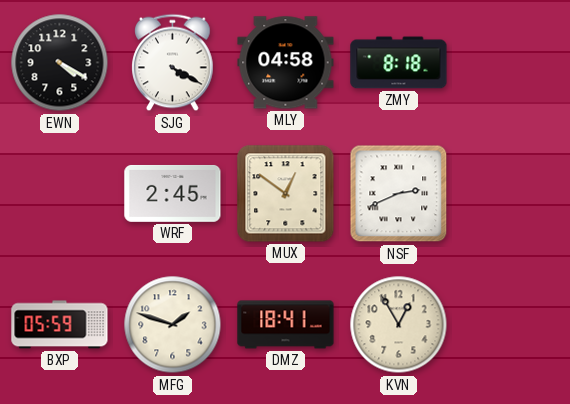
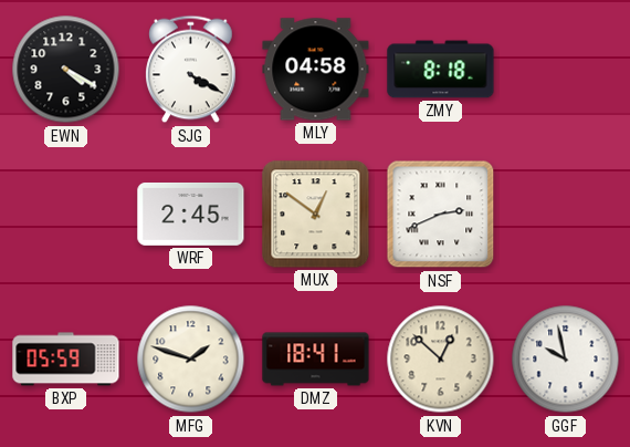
KVN: 12:55 -> 12:52
GGF: none -> 9:58
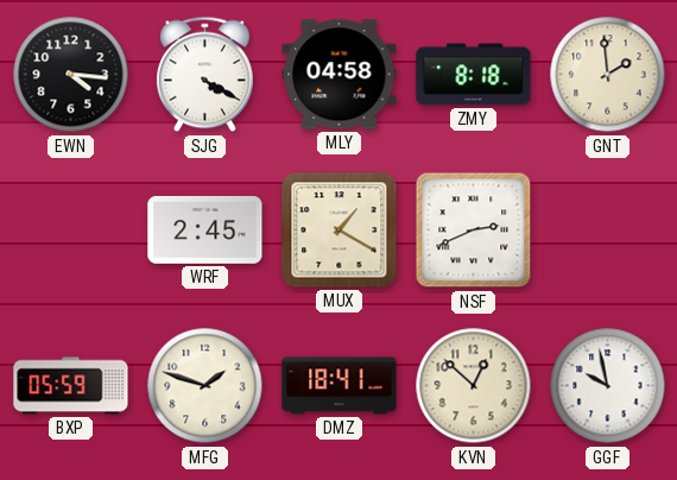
EWN: 4:20 -> 4:16
GNT: none -> 1:59
MUX: 12:51 -> 1:20
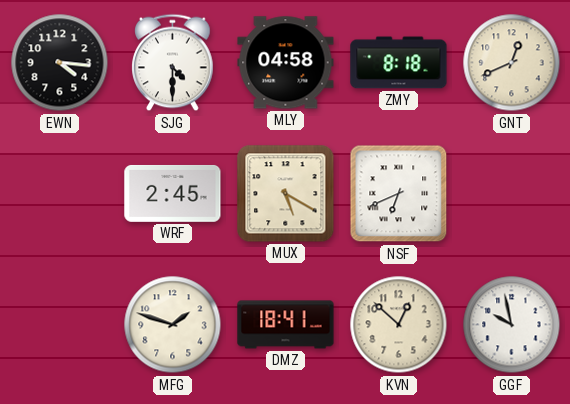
SJG: 4:20 -> 4:30
GNT: 1:59 -> 12:41
MUX: 1:20 -> 5:20
NSF: 2:41 -> 6:41
BXP: 05:59 -> none
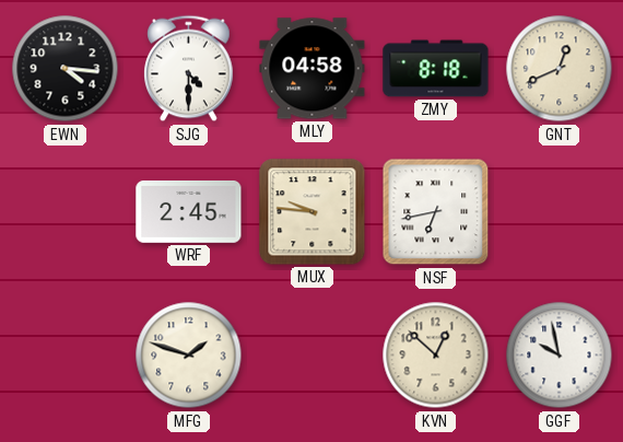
MUX: 5:20 -> 9:46
NSF: 6:41 -> 6:43
DMZ: 18:41 -> none
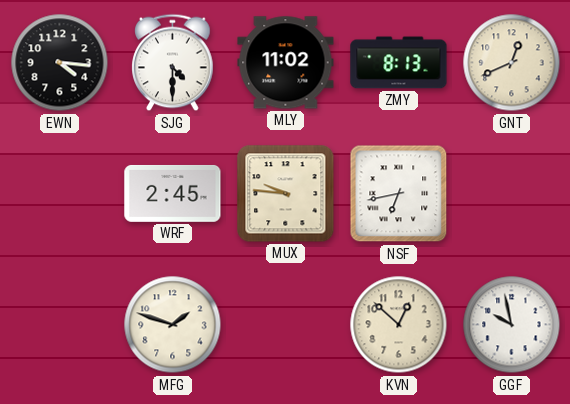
MLY: 04:58 -> 11:02
ZMY: 8:18 -> 8:13
